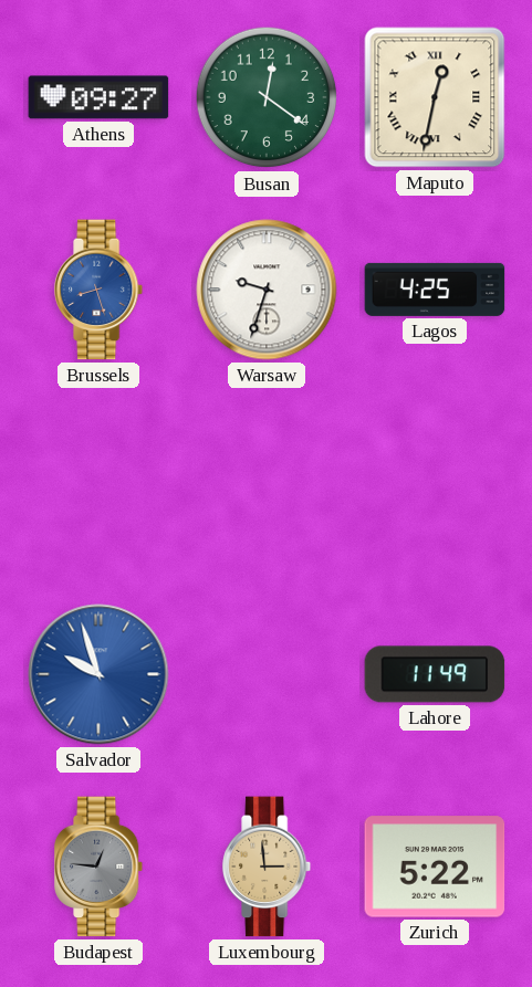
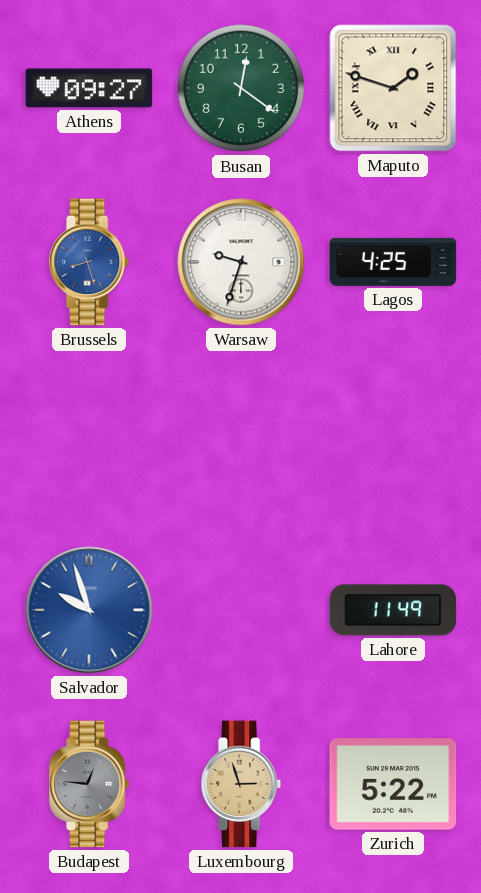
Maputo: 12:32 -> 1:48
Luxembourg: 2:59 -> 2:57
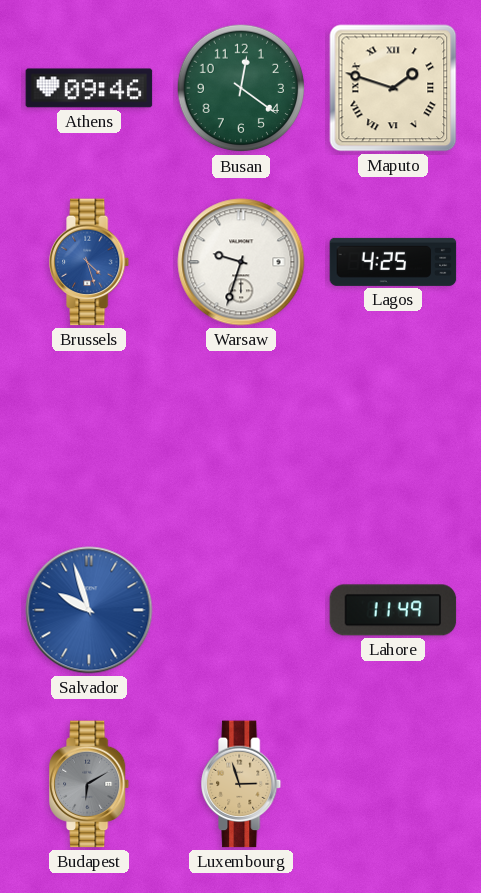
Athens: 09:27 -> 09:46
Brussels: 8:27 -> 4:27
Budapest: 12:46 -> 6:10
Zurich: 5:22 -> none
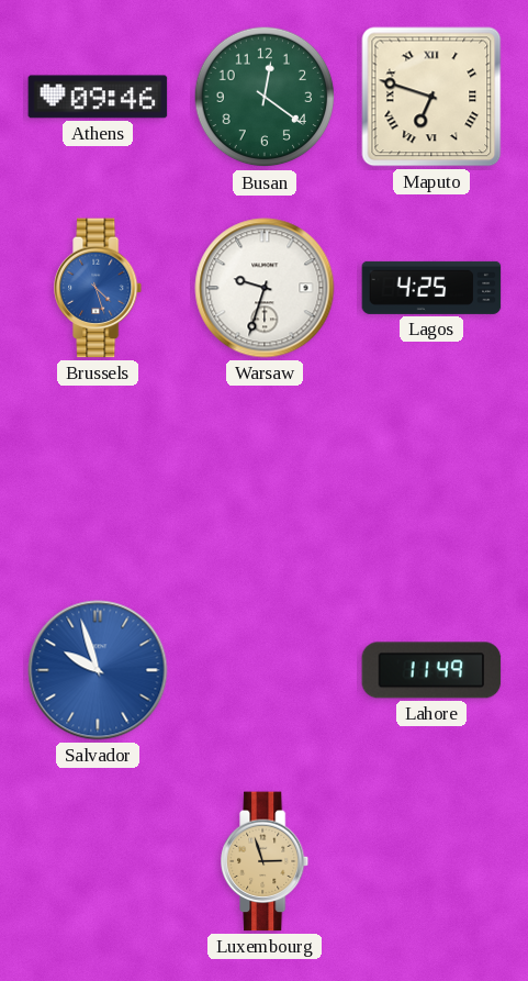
Maputo: 1:48 -> 6:48
Budapest: 6:10 -> none
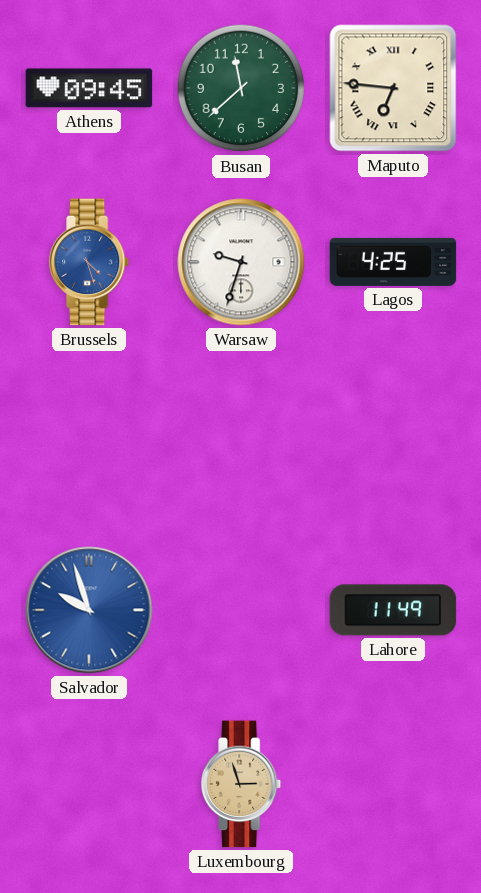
Athens: 09:46 -> 09:45
Busan: 12:21 -> 11:38
Maputo: 6:48 -> 6:46
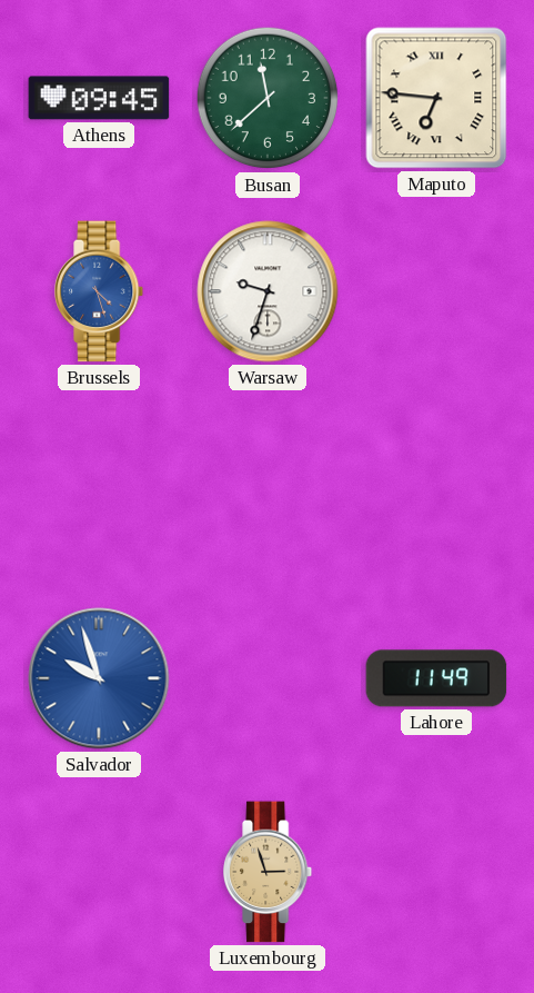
Lagos: 4:25 -> none
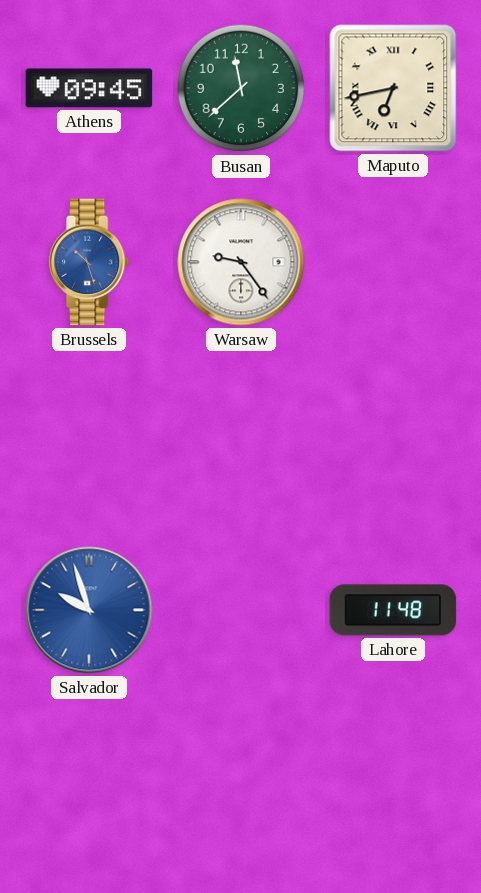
Maputo: 6:46 -> 6:43
Brussels: 4:27 -> 10:27
Warsaw: 9:33 -> 9:24
Lahore: 11:49 -> 11:48
Luxembourg: 2:57 -> none
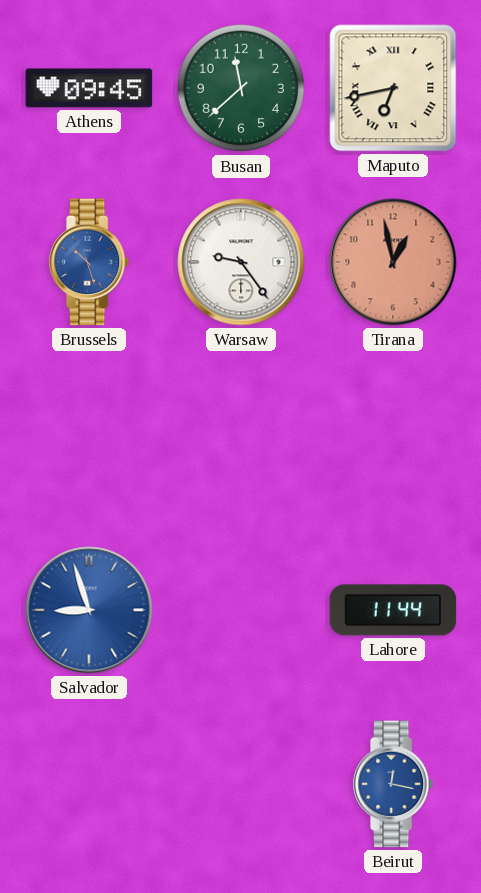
Tirana: none -> 12:58
Salvador: 9:57 -> 8:57
Lahore: 11:48 -> 11:44
Beirut: none -> 12:17
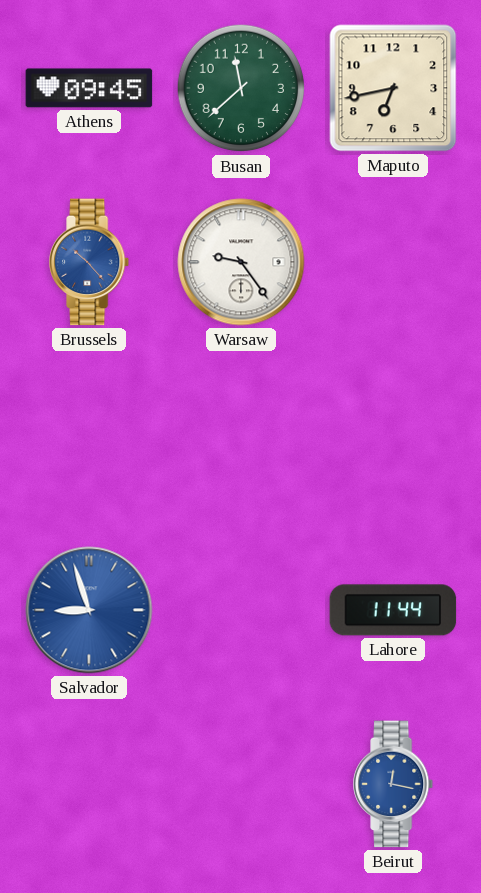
Maputo numerals: Roman -> Arabic
Brussels: 10:27 -> 10:23
Tirana: 12:58 -> none
